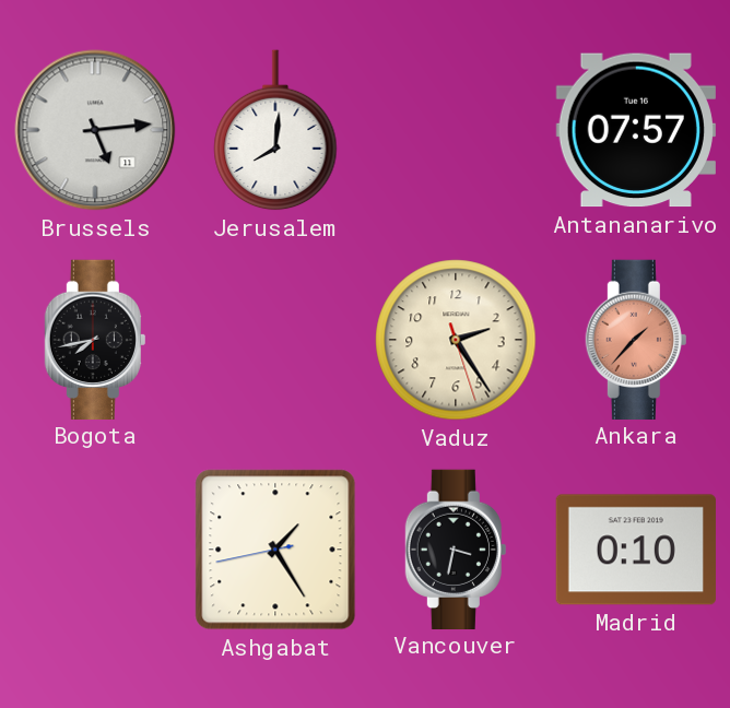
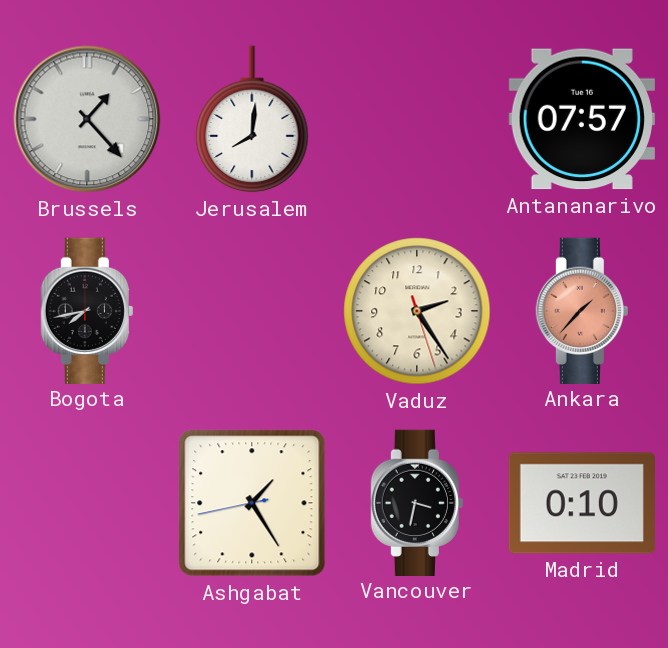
Brussels: 5:14 -> 1:23
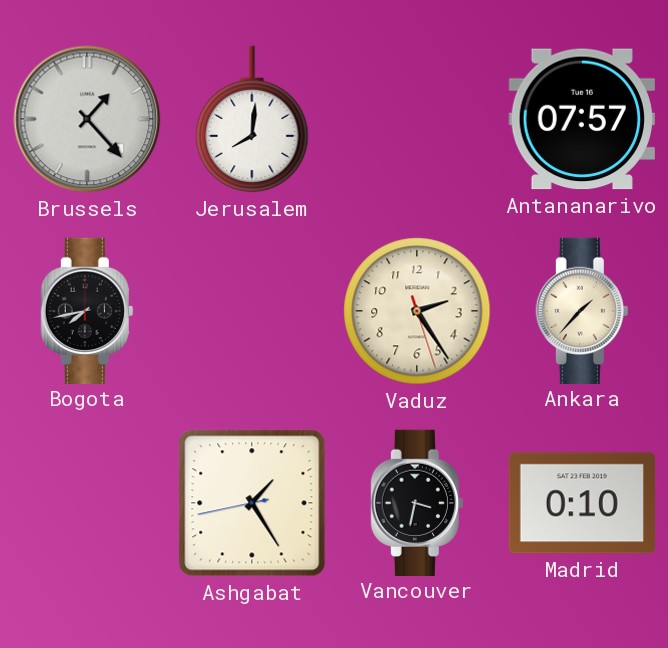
Ankara dial: salmon -> cream
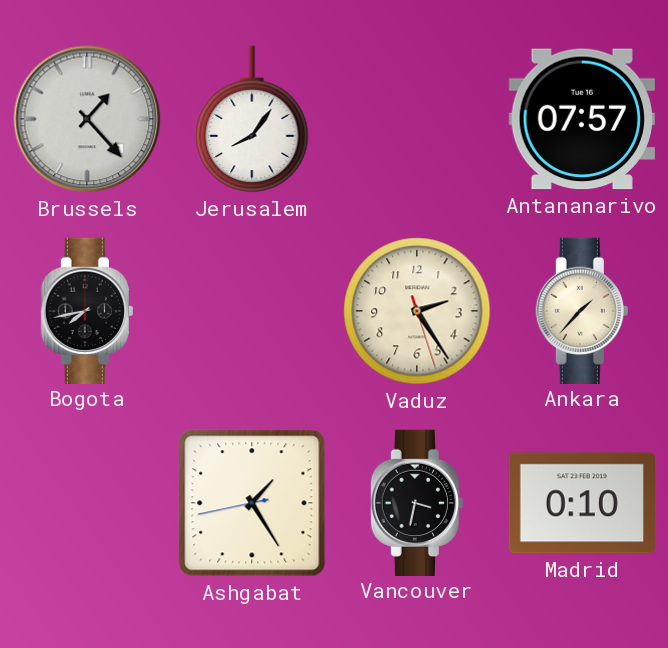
Jerusalem: 8:01 -> 8:06
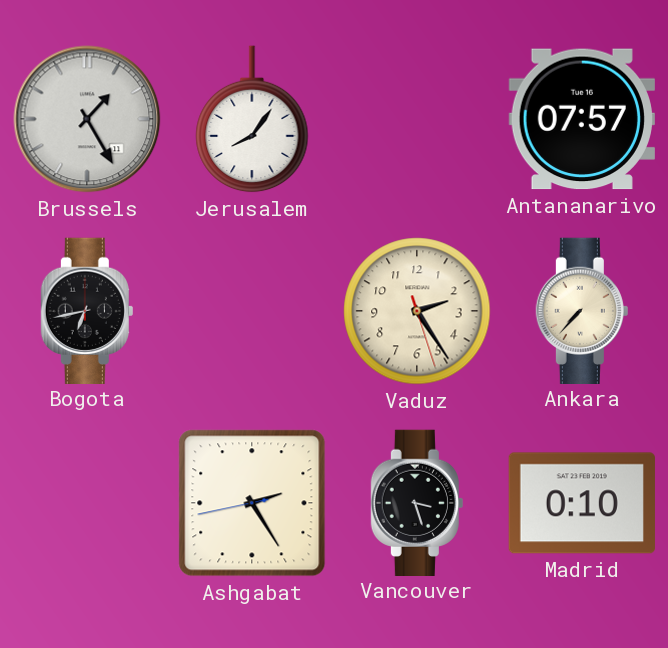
Brussels: 1:23 -> 1:25
Bogota: 7:43 -> 6:43
Ankara: 1:37 -> 7:37
Ashgabat: 1:24 -> 2:24
Vancouver: 3:32 -> 3:27
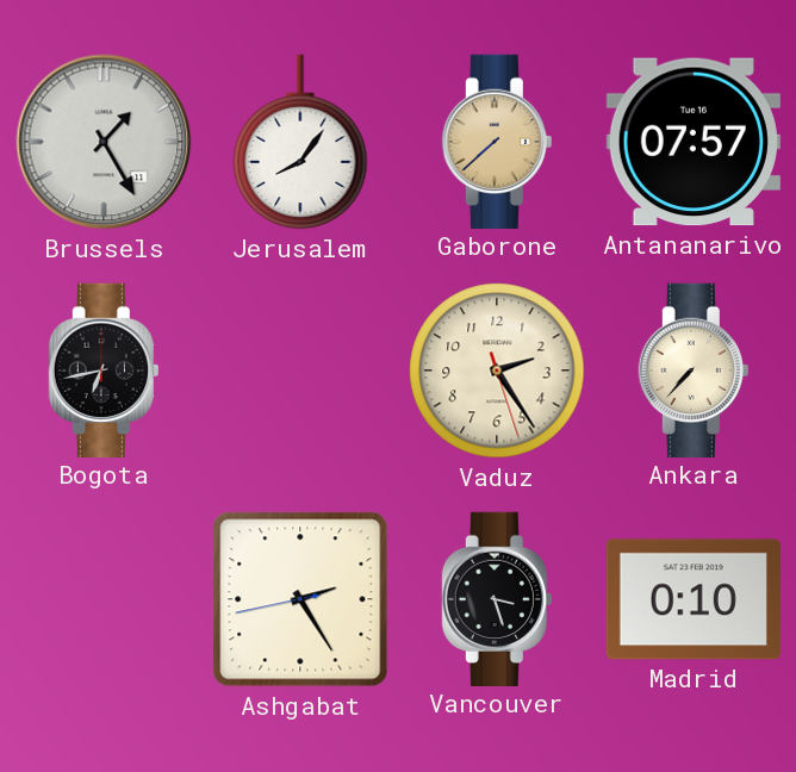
Gaborone: none -> 7:38
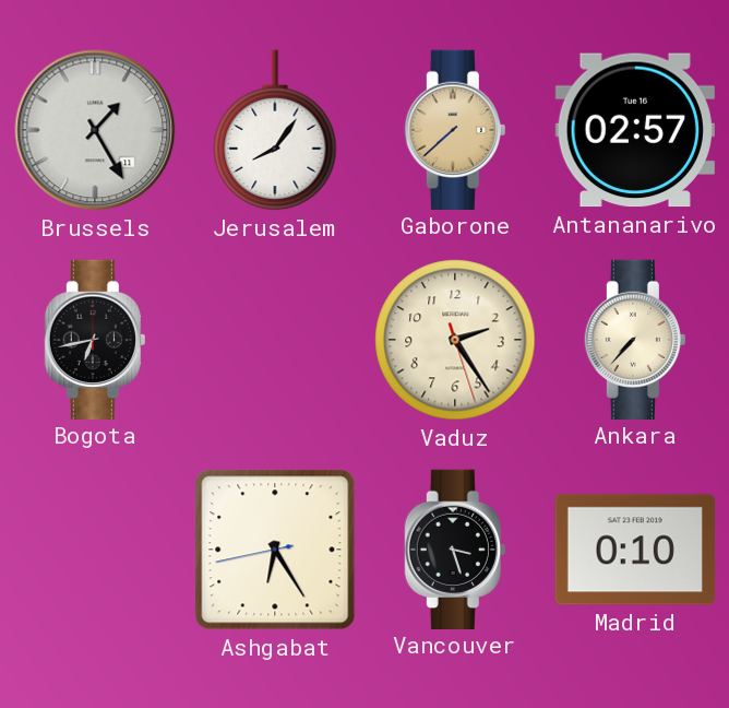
Antananarivo: 07:57 -> 02:57
Ashgabat: 2:24 -> 6:24
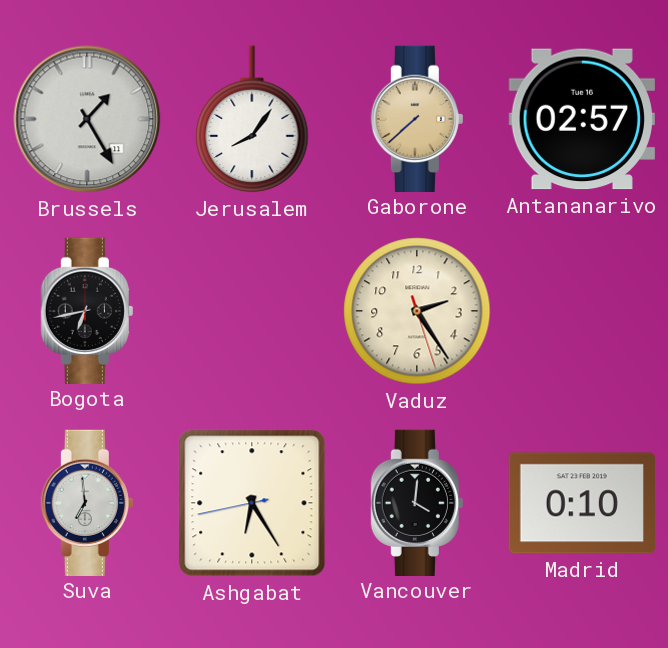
Ankara: 7:37 -> none
Suva: none -> 6:59
Vancouver: 3:27 -> 4:01
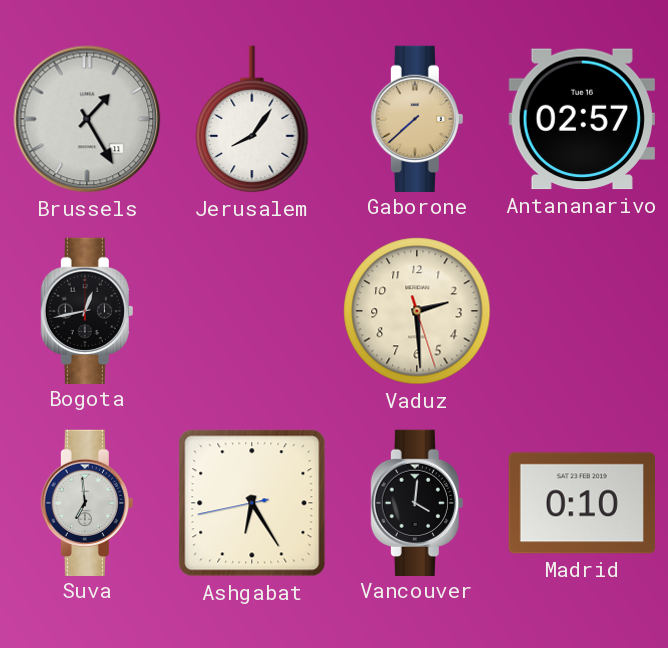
Bogota: 6:43 -> 12:43
Vaduz: 2:24 -> 2:29
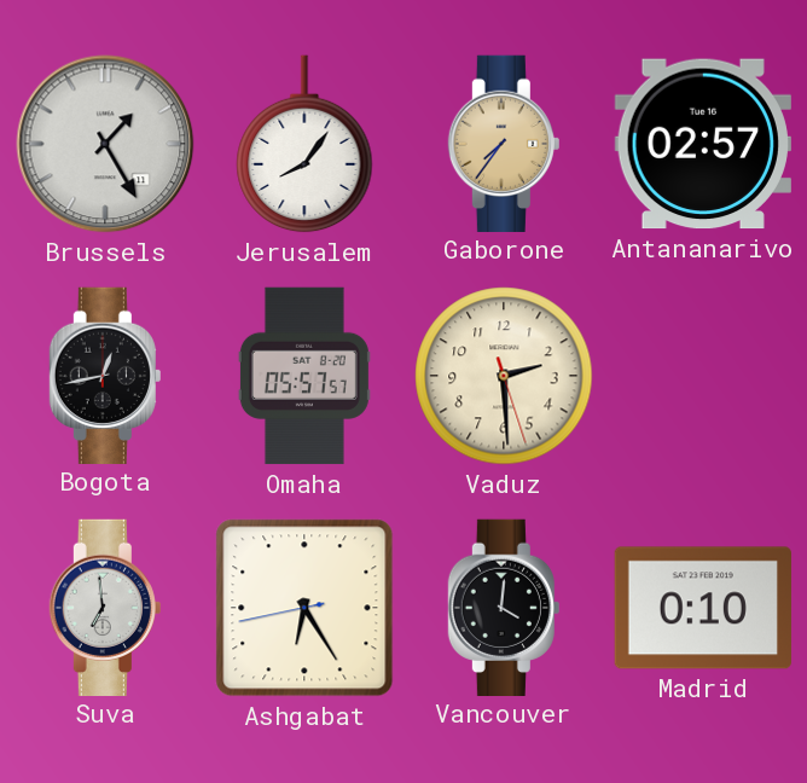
Gaborone: 7:38 -> 7:36
Omaha: none -> 05:57
